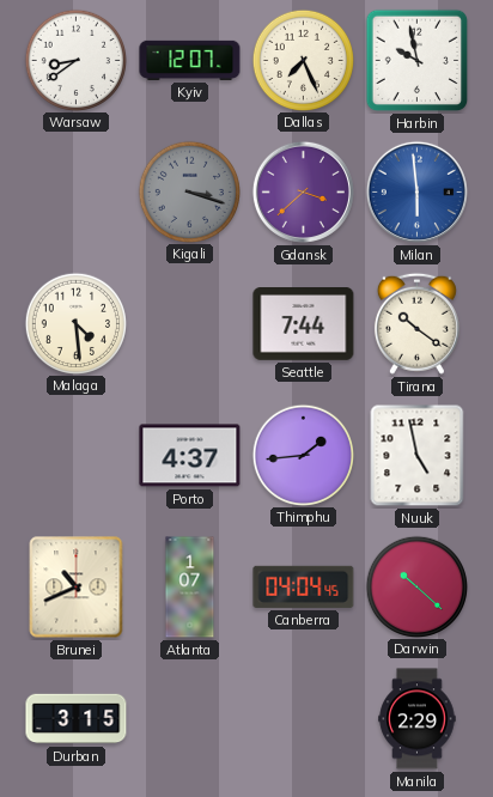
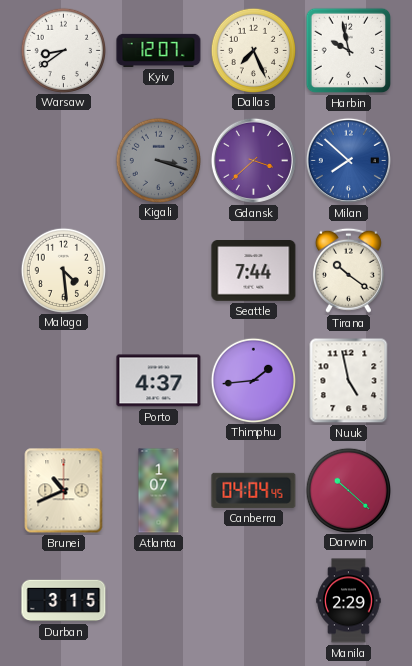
Milan: 5:59 -> 7:52
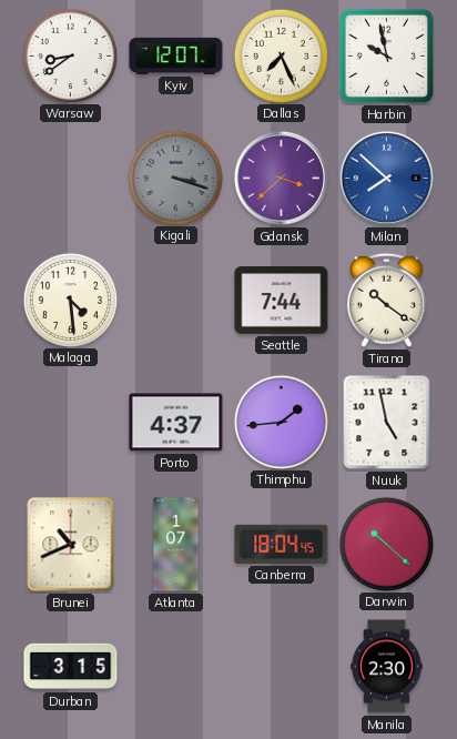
Canberra: 04:04 -> 18:04
Manila: 2:29 -> 2:30
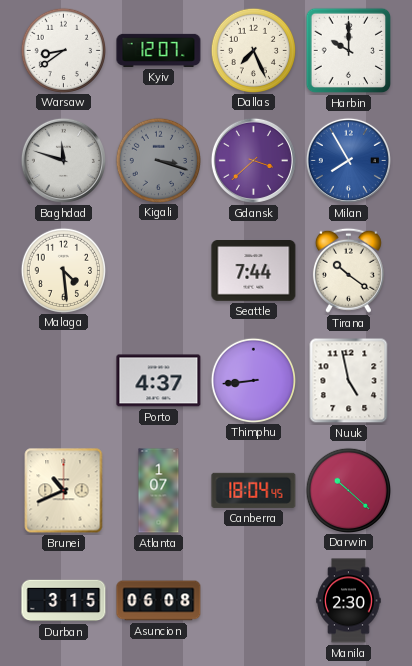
Harbin: 9:58 -> 10:00
Baghdad: none -> 11:48
Milan: 7:52 -> 7:55
Thimphu: 1:44 -> 8:44
Asuncion: none -> 06:08
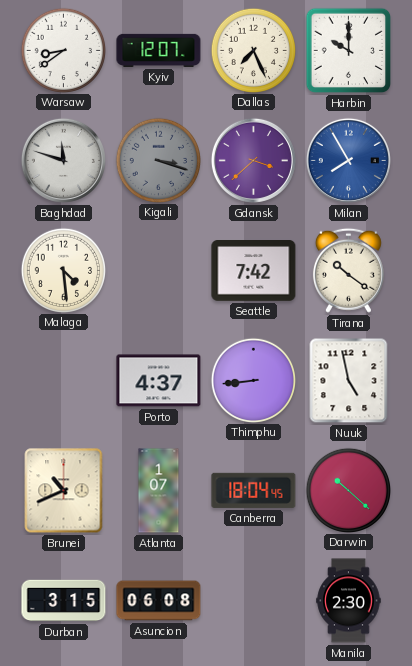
Seattle: 7:44 -> 7:42
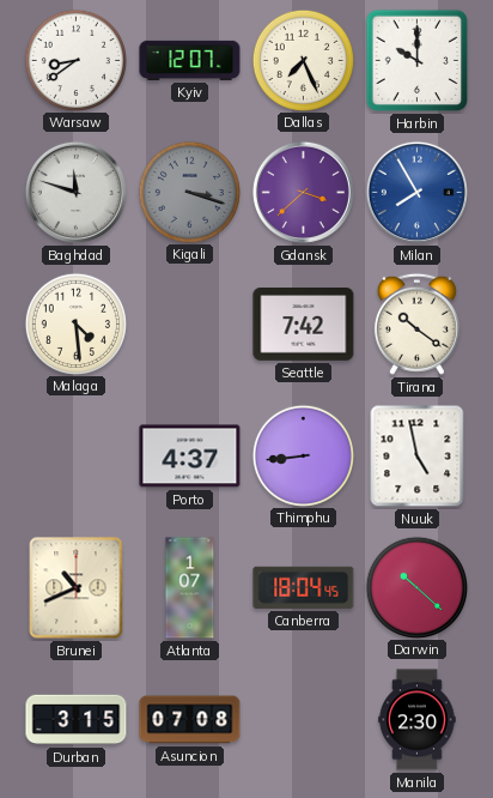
Asuncion: 06:08 -> 07:08
